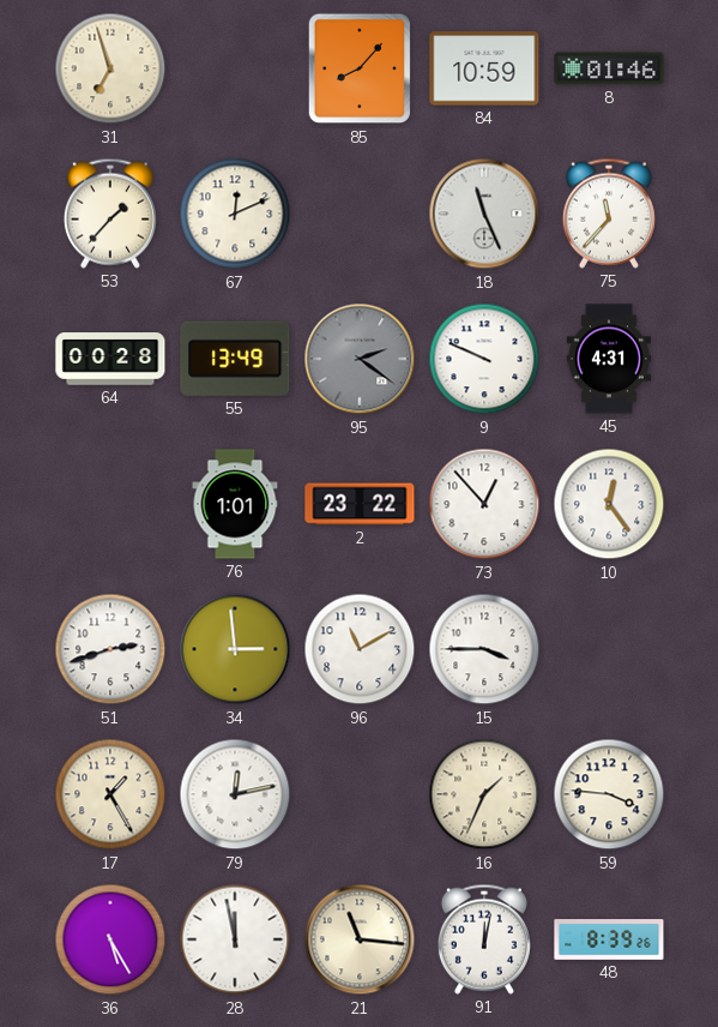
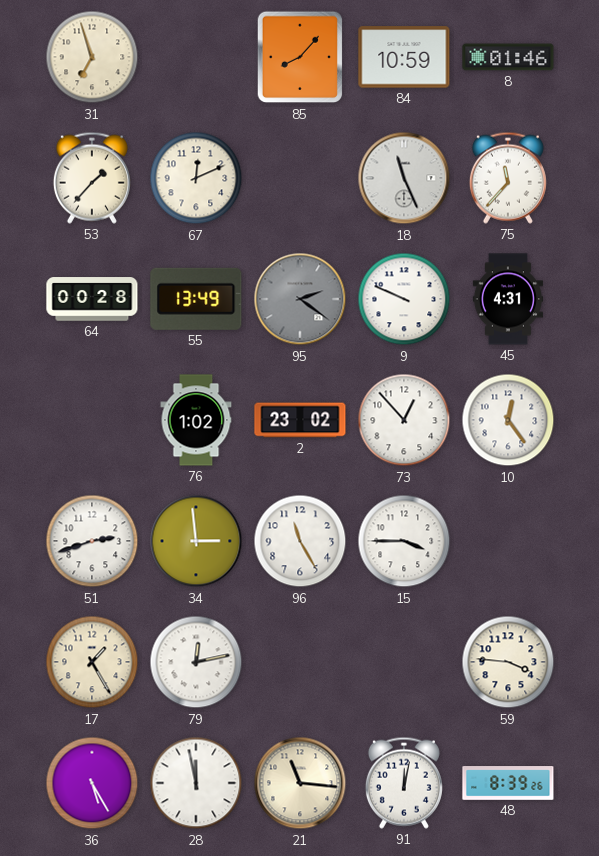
76: 1:01 -> 1:02
2: 23:22 -> 23:02
96: 11:10 -> 11:25
16: 1:34 -> none
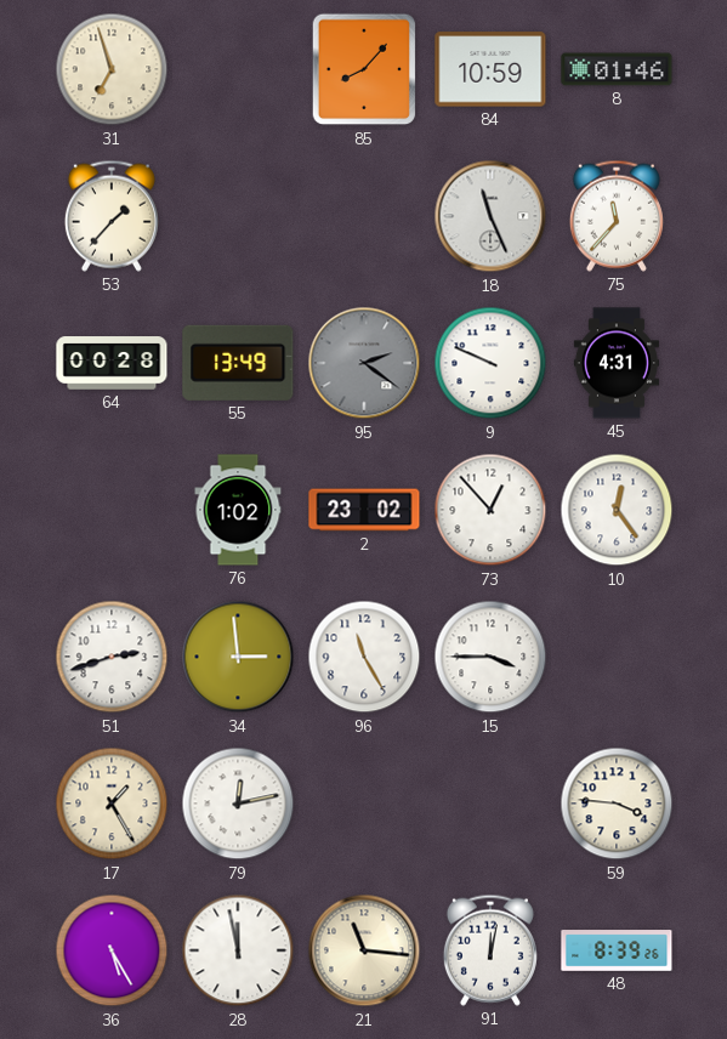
67: 12:11 -> none
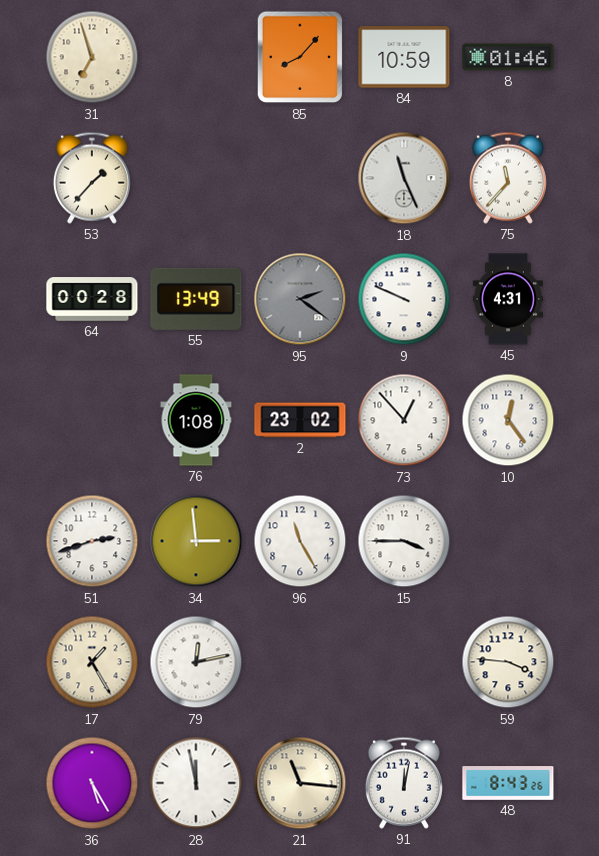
76: 1:02 -> 1:08
48: 8:39 -> 8:43
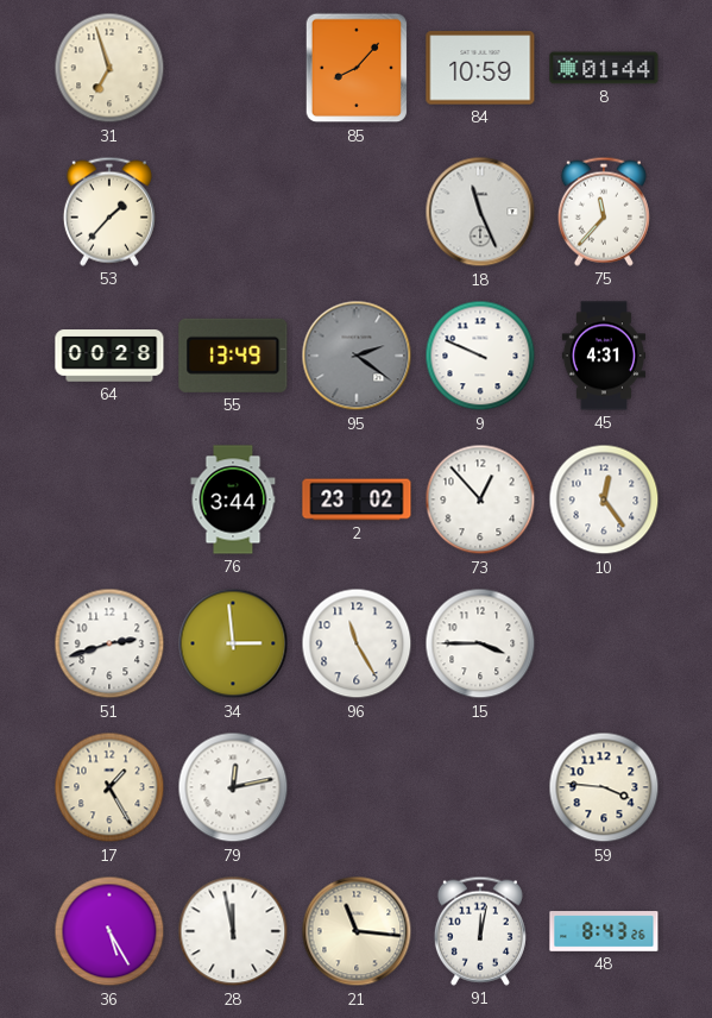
8: 01:46 -> 01:44
76: 1:08 -> 3:44
